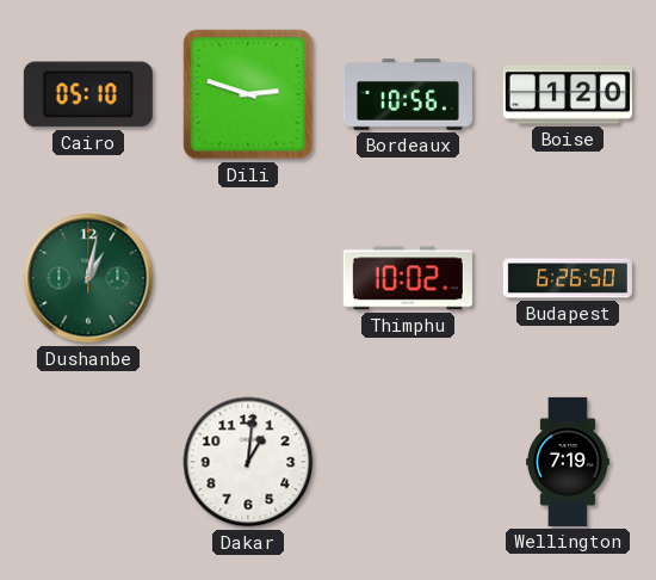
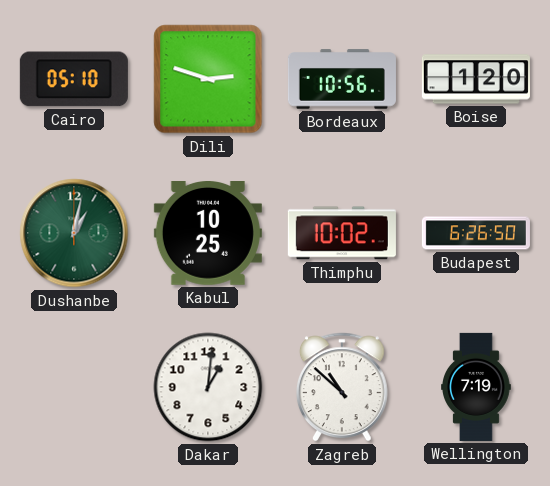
Kabul: none -> 10:25
Zagreb: none -> 10:52
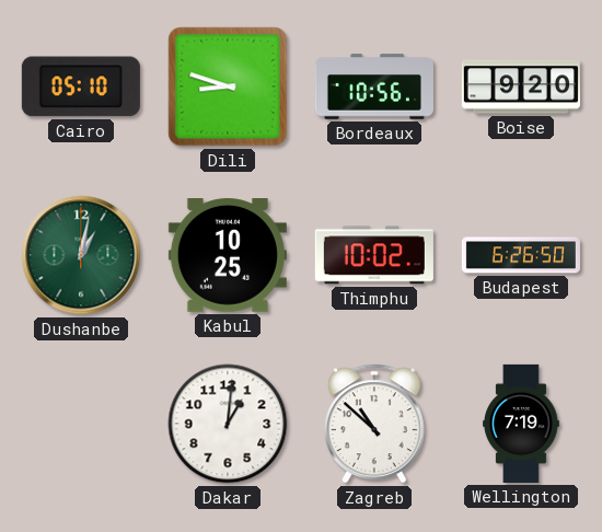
Dili: 2:48 -> 8:48
Boise: 1:20 -> 9:20
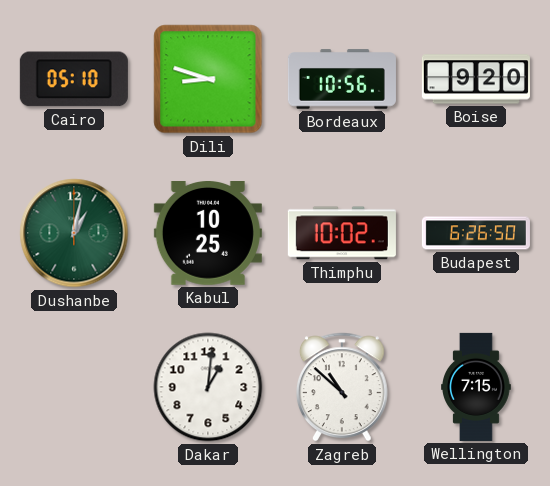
Wellington: 7:19 -> 7:15
